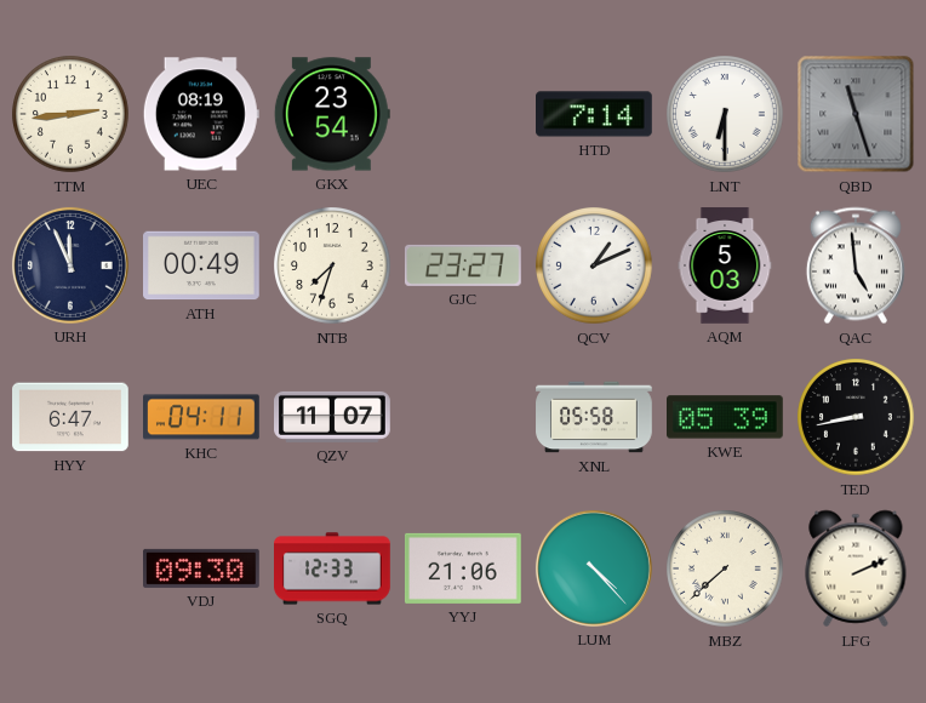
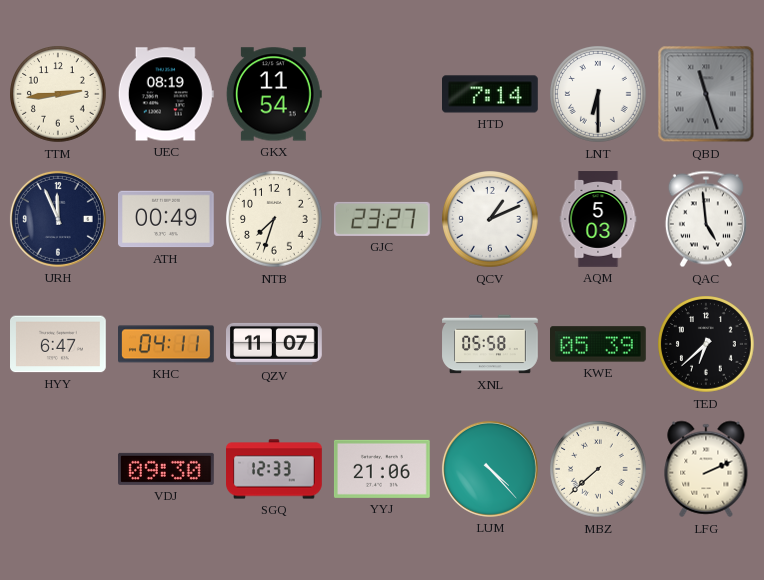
GKX: 23:54 -> 11:54
TED: 8:43 -> 6:38
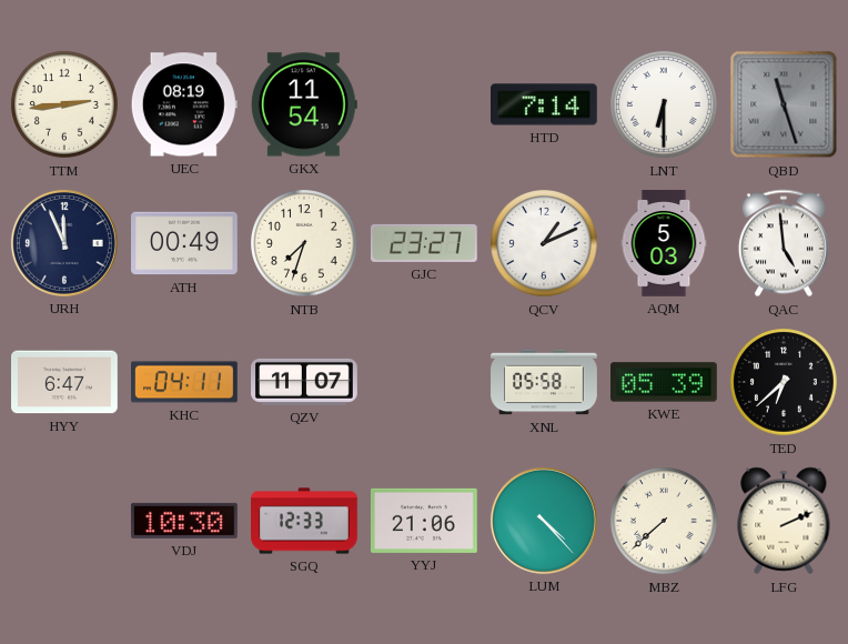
VDJ: 09:30 -> 10:30
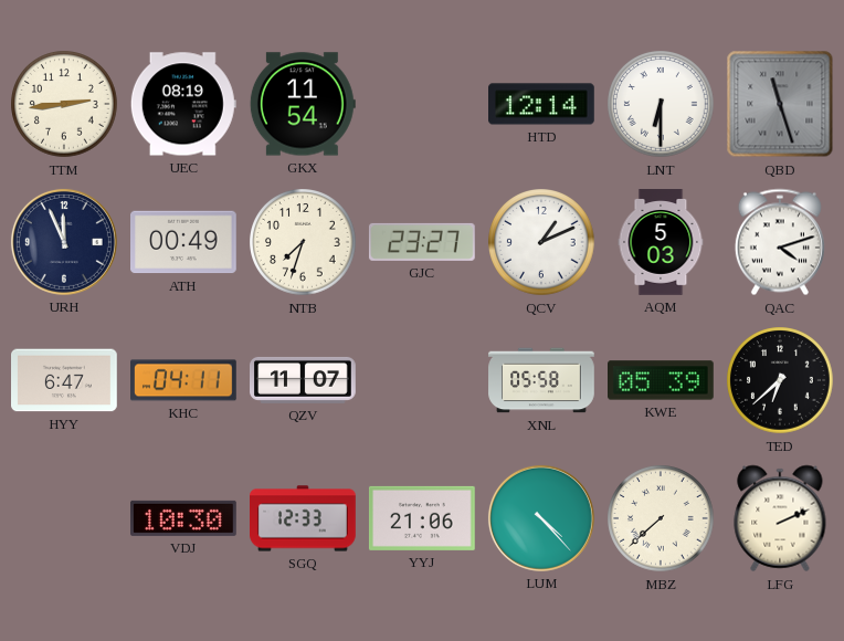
HTD: 7:14 -> 12:14
QAC: 4:59 -> 4:12
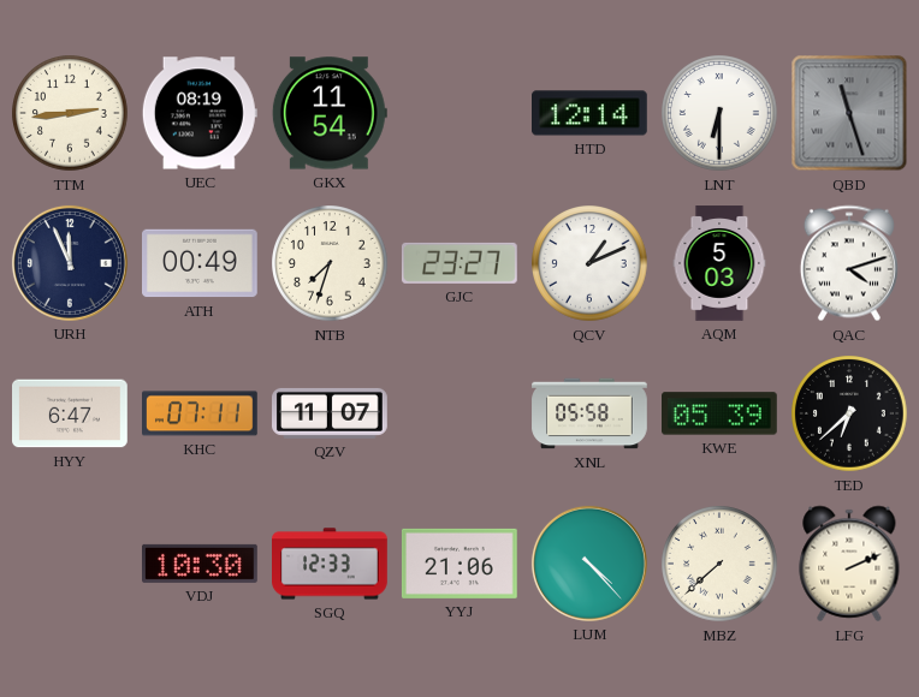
KHC: 04:11 -> 07:11
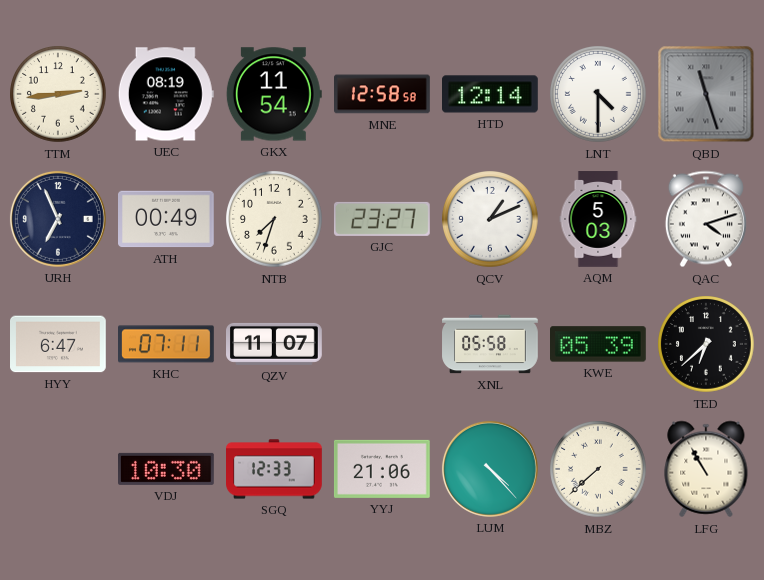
MNE: none -> 12:58
LNT: 6:30 -> 4:30
URH: 11:56 -> 6:56
LFG: 2:11 -> 10:55
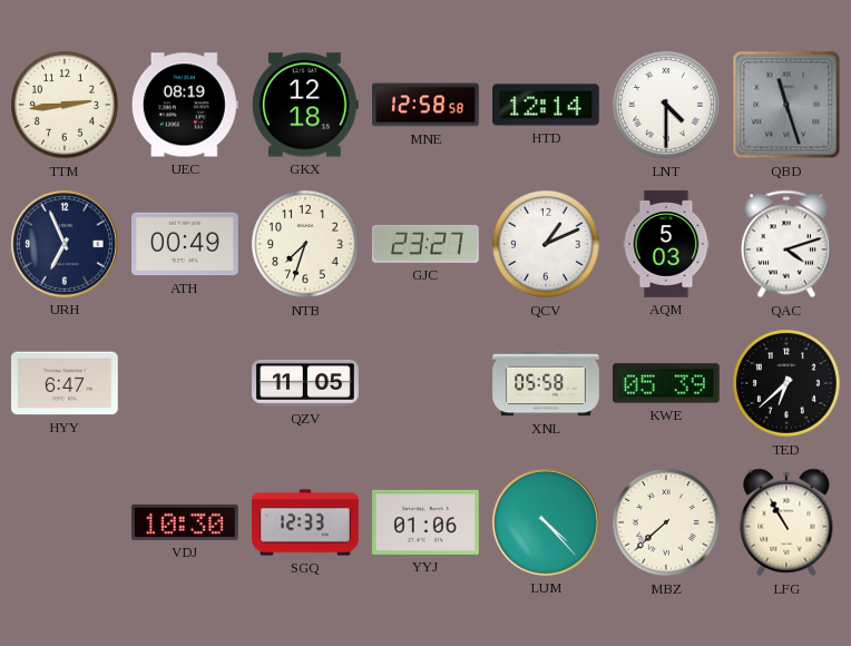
GKX: 11:54 -> 12:18
KHC: 07:11 -> none
QZV: 11:07 -> 11:05
YYJ: 21:06 -> 01:06
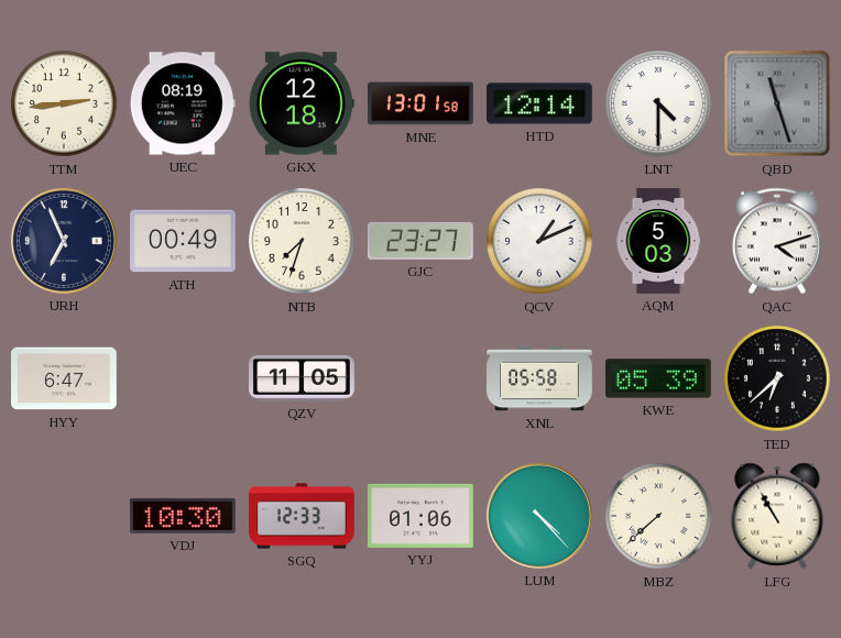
MNE: 12:58 -> 13:01
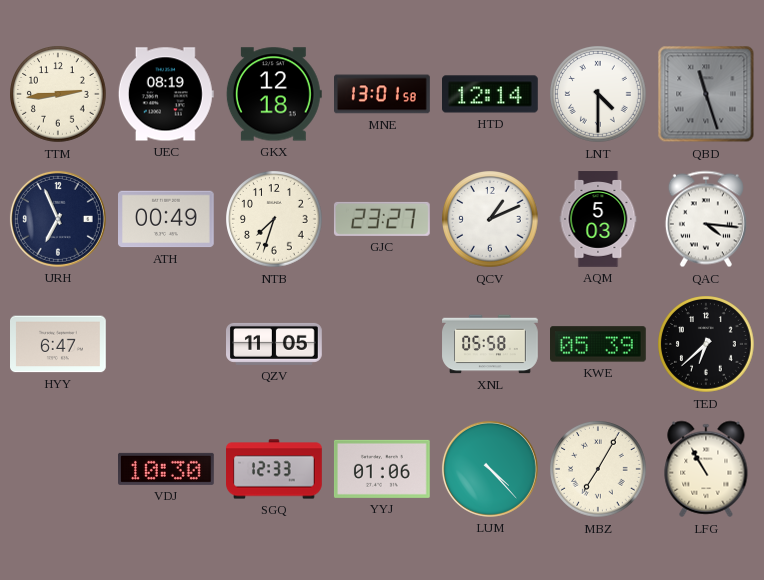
QAC: 4:12 -> 4:16
MBZ: 7:38 -> 7:05
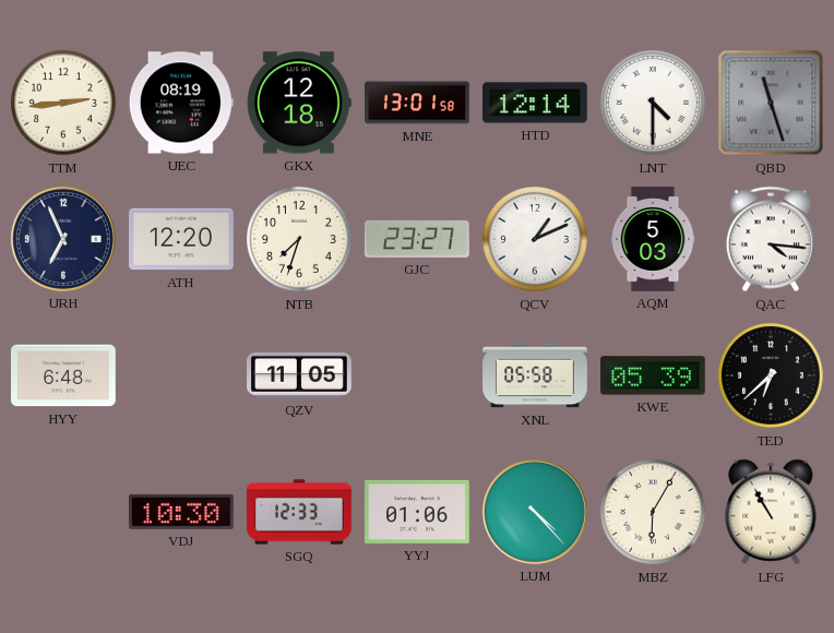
ATH: 00:49 -> 12:20
HYY: 6:47 -> 6:48
MBZ: 7:05 -> 6:05
